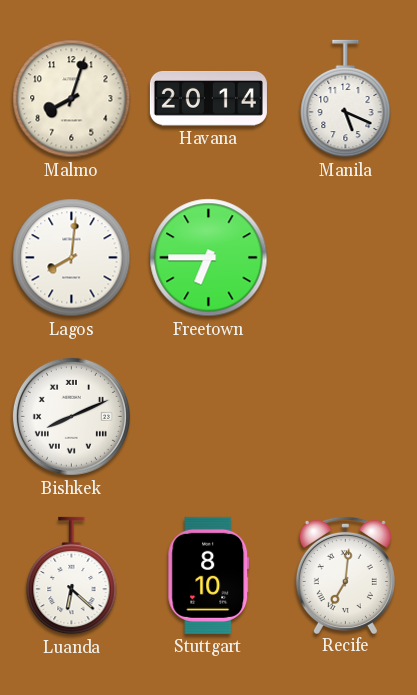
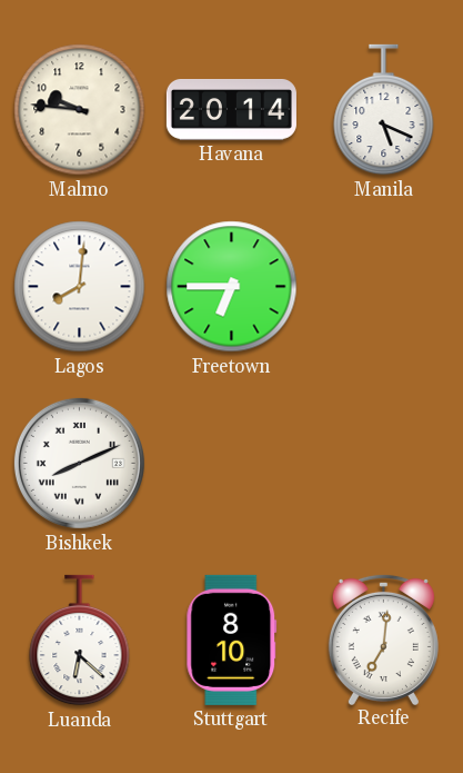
Malmo: 8:03 -> 9:46
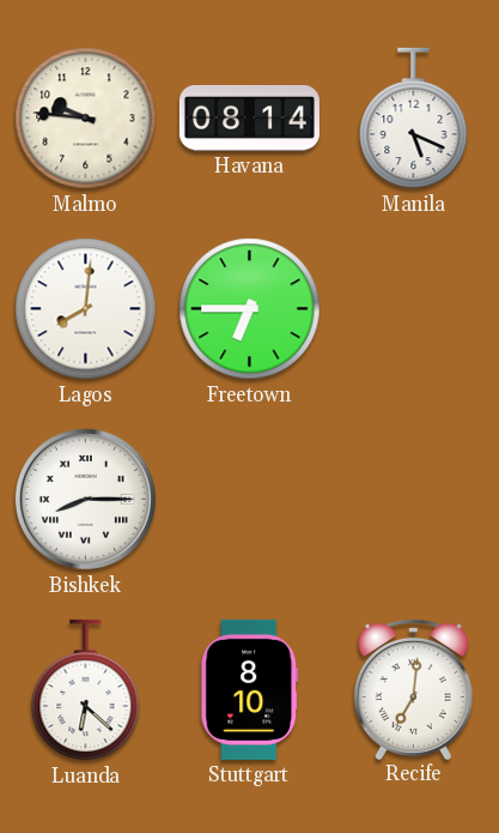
Havana: 20:14 -> 08:14
Bishkek: 8:11 -> 8:15
